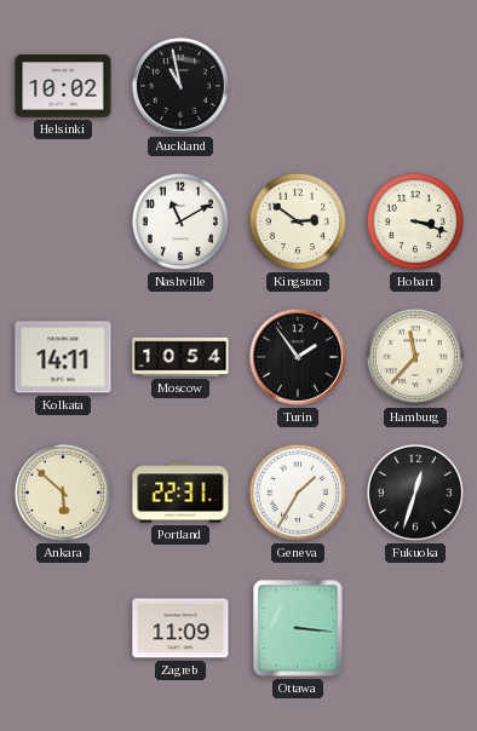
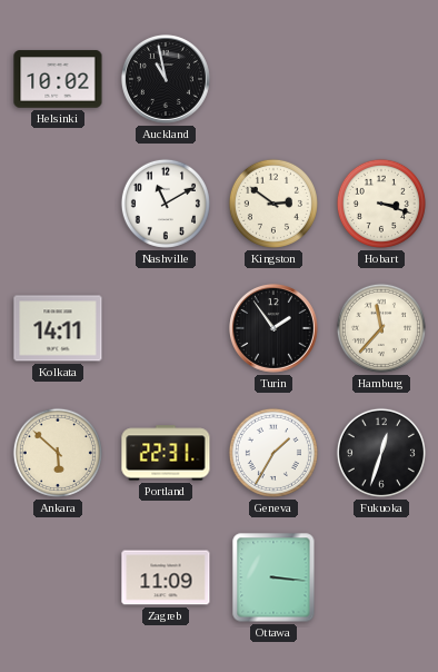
Moscow: 10:54 -> none
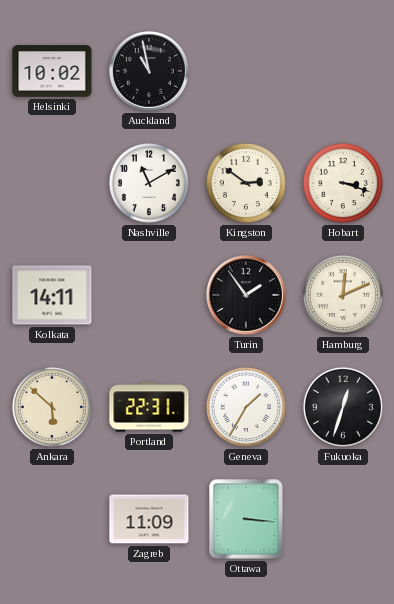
Hamburg: 11:37 -> 12:11
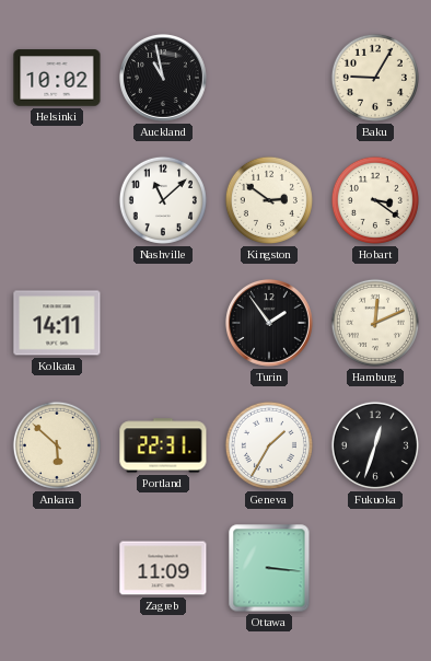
Baku: none -> 9:05
Nashville: 11:10 -> 11:08
Hobart: 3:18 -> 3:21
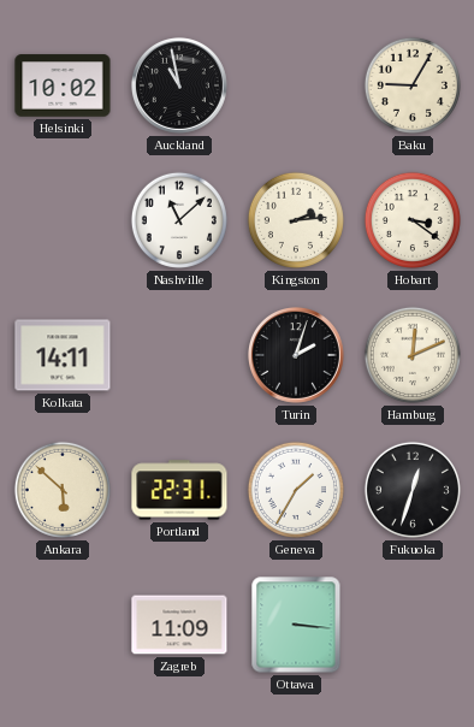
Kingston: 2:51 -> 2:14
Turin: 1:54 -> 2:03
